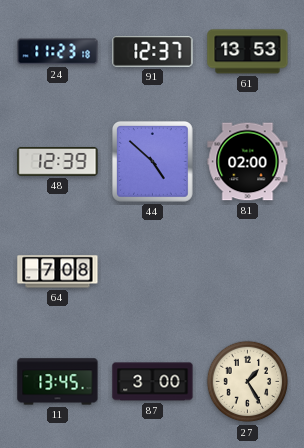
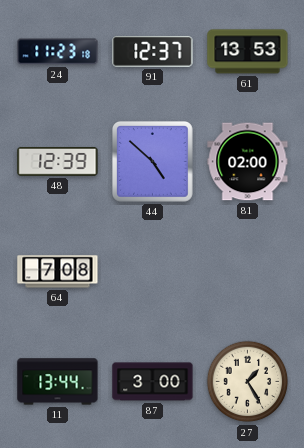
11: 13:45 -> 13:44
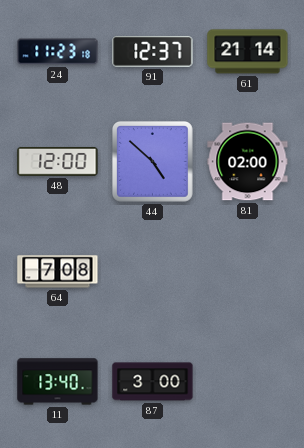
61: 13:53 -> 21:14
48: 12:39 -> 12:00
11: 13:44 -> 13:40
27: 1:25 -> none
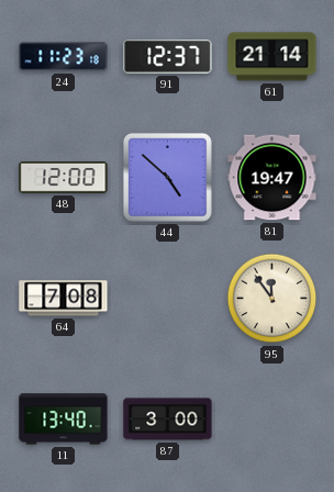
81: 02:00 -> 19:47
95: none -> 11:54
